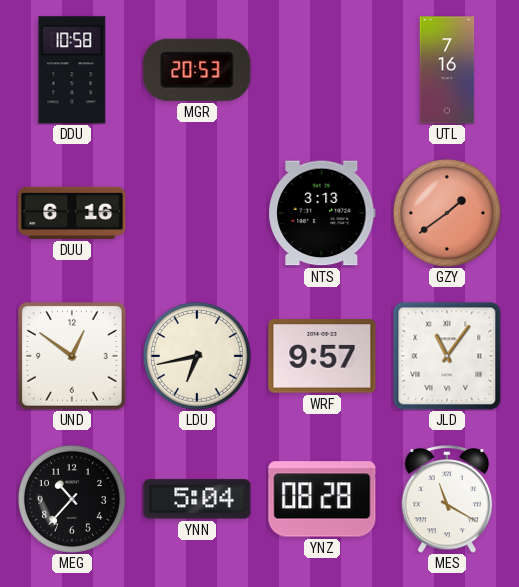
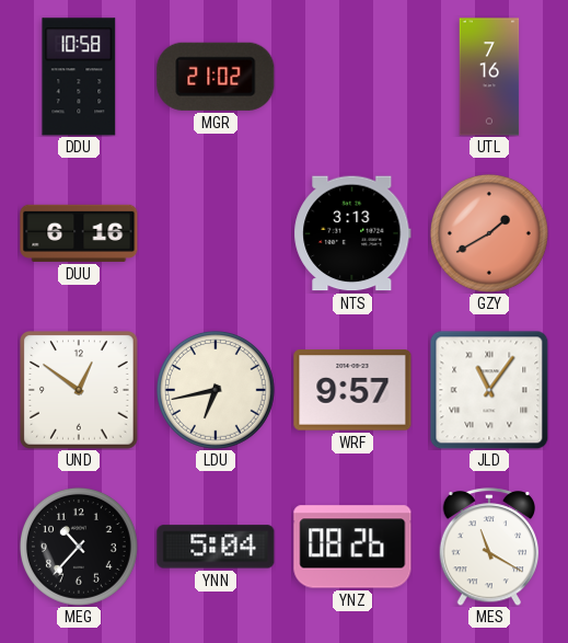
MGR: 20:53 -> 21:02
GZY: 1:39 -> 1:40
YNZ: 08:28 -> 08:26
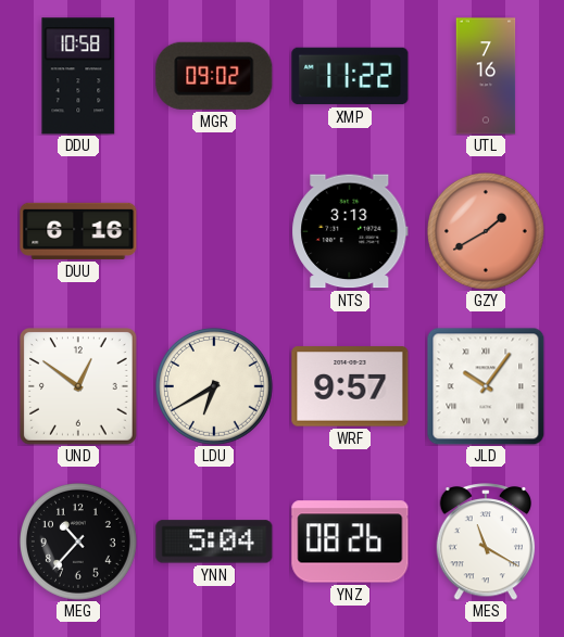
MGR: 21:02 -> 09:02
XMP: none -> 11:22
LDU: 6:43 -> 6:40
JLD: 11:06 -> 10:06
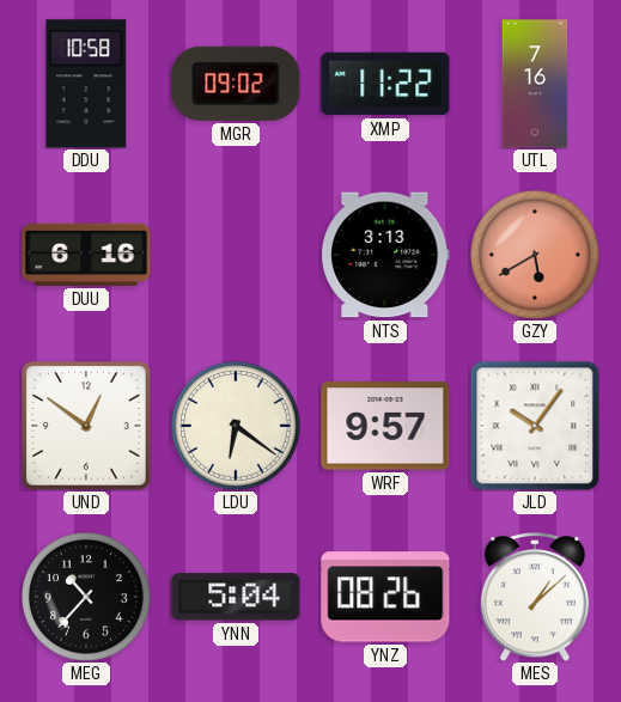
GZY: 1:40 -> 5:40
LDU: 6:40 -> 6:21
MES: 11:20 -> 1:08
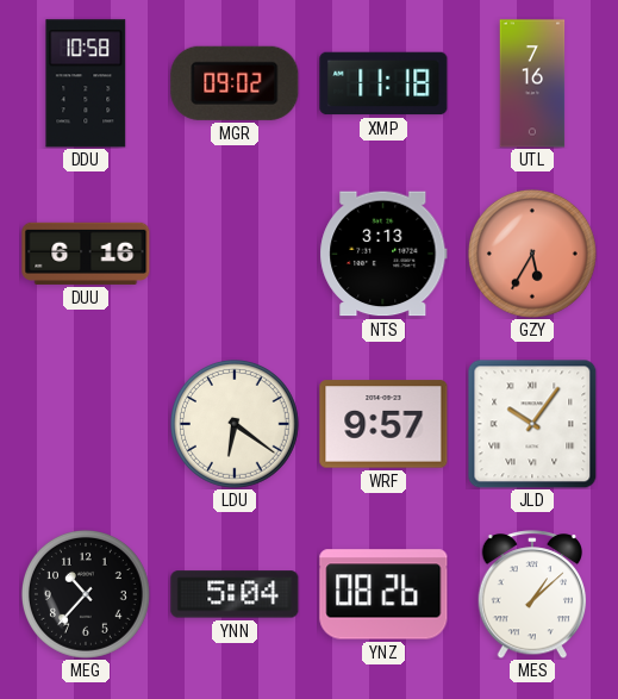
XMP: 11:22 -> 11:18
GZY: 5:40 -> 5:35
UND: 12:51 -> none
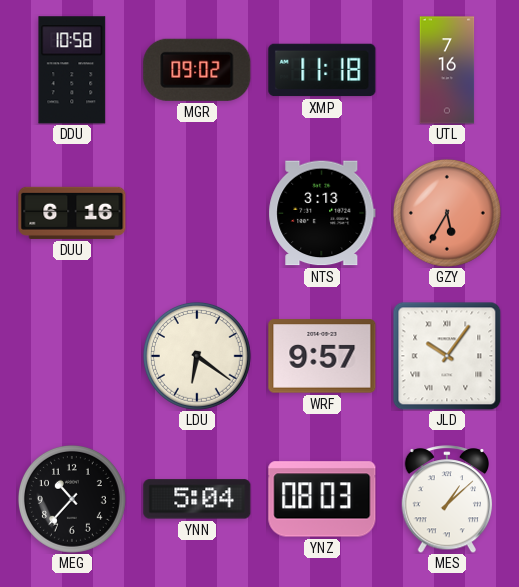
YNZ: 08:26 -> 08:03
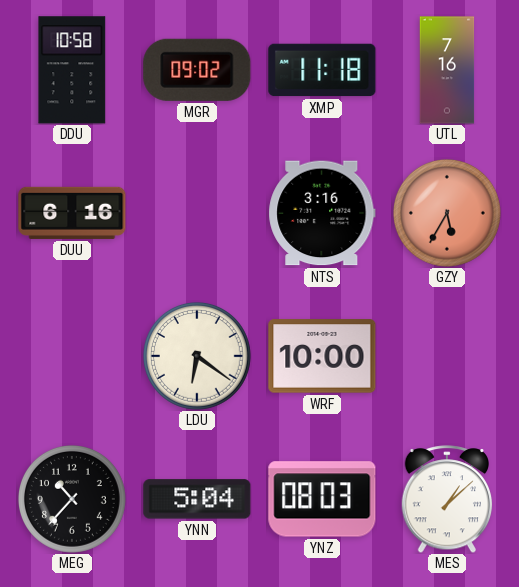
NTS: 3:13 -> 3:16
WRF: 9:57 -> 10:00
JLD: 10:06 -> none
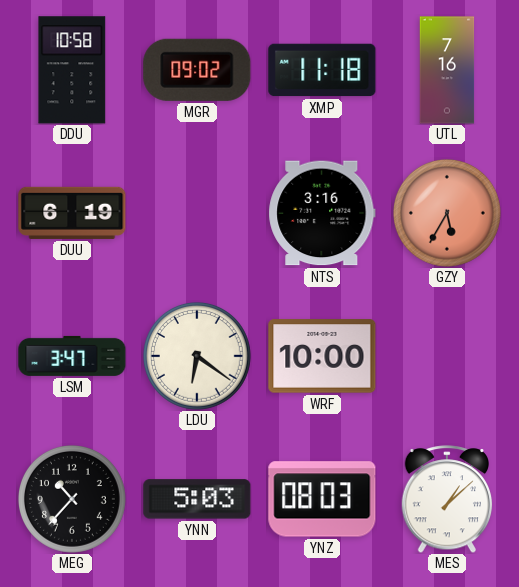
DUU: 6:16 -> 6:19
LSM: none -> 3:47
YNN: 5:04 -> 5:03
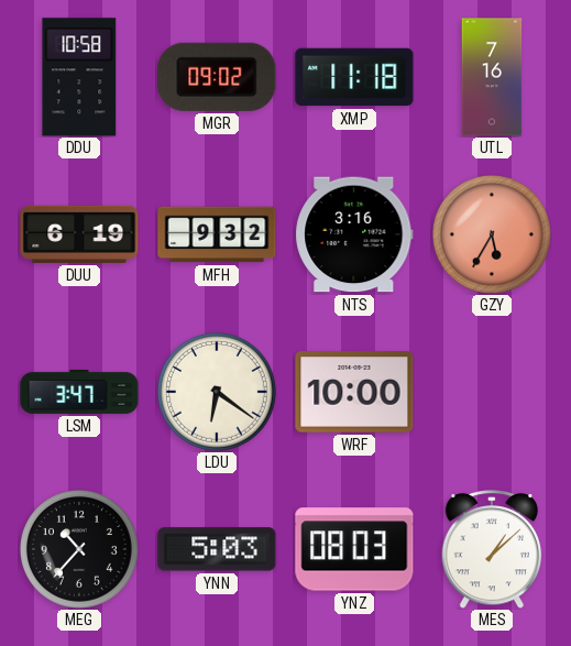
MFH: none -> 9:32
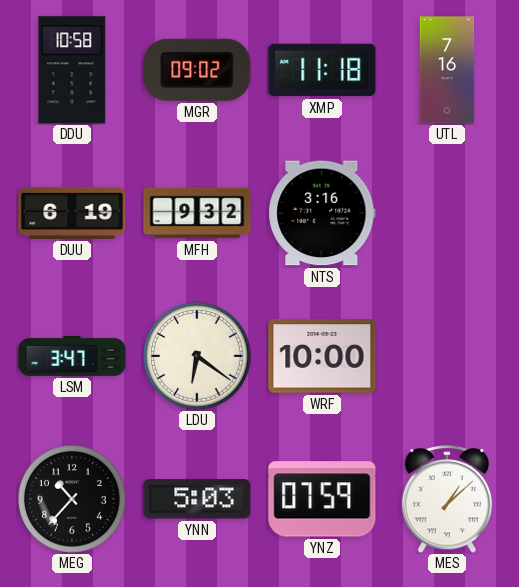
GZY: 5:35 -> none
YNZ: 08:03 -> 07:59
